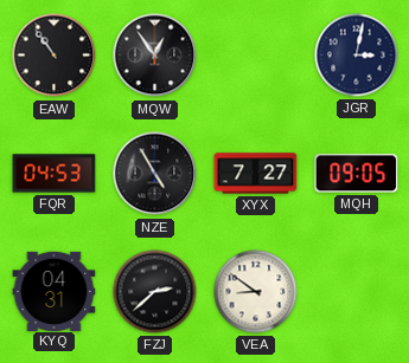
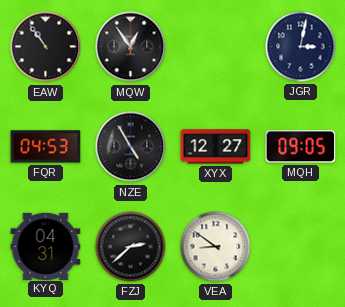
XYX: 7:27 -> 12:27
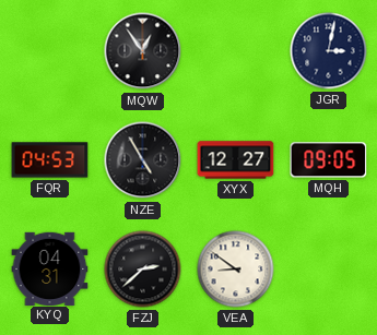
EAW: 10:54 -> none
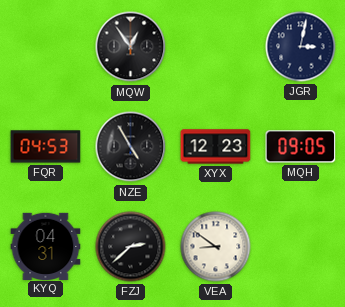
XYX: 12:27 -> 12:23
